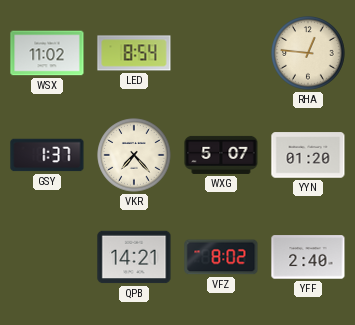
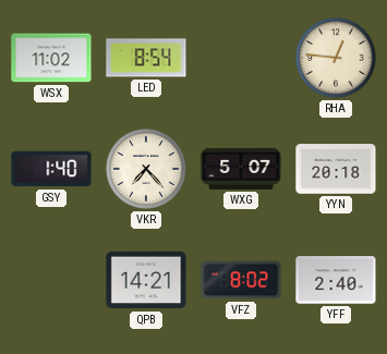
GSY: 1:37 -> 1:40
YYN: 01:20 -> 20:18
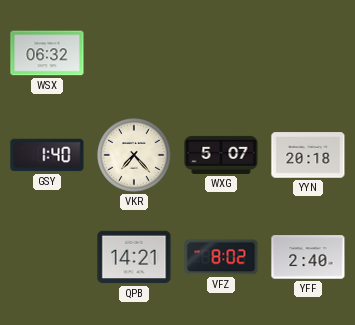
WSX: 11:02 -> 06:32
LED: 8:54 -> none
RHA: 12:46 -> none
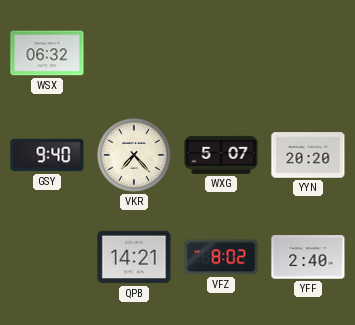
GSY: 1:40 -> 9:40
YYN: 20:18 -> 20:20
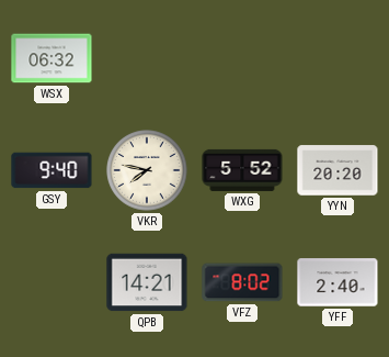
VKR: 7:23 -> 7:47
WXG: 5:07 -> 5:52
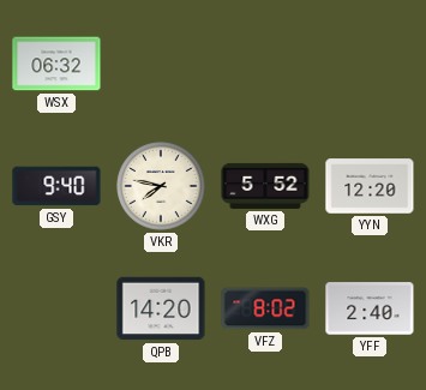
YYN: 20:20 -> 12:20
QPB: 14:21 -> 14:20
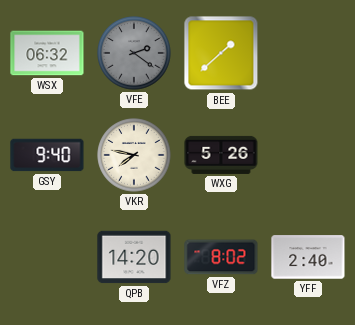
VFE: none -> 2:21
BEE: none -> 1:38
WXG: 5:52 -> 5:26
YYN: 12:20 -> none
